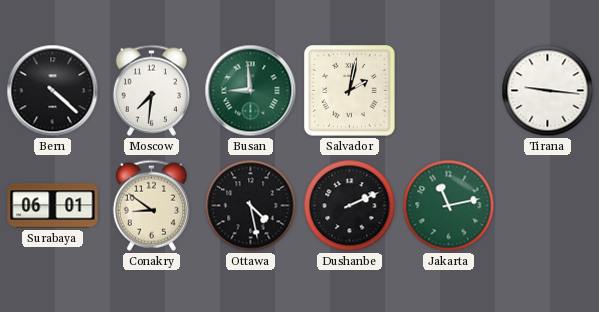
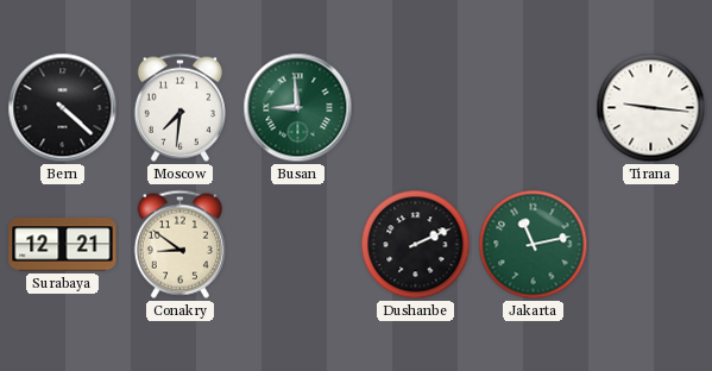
Salvador: 2:02 -> none
Surabaya: 06:01 -> 12:21
Ottawa: 4:28 -> none
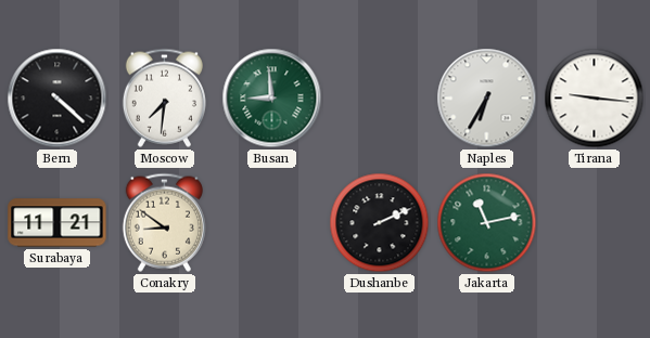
Naples: none -> 6:35
Surabaya: 12:21 -> 11:21
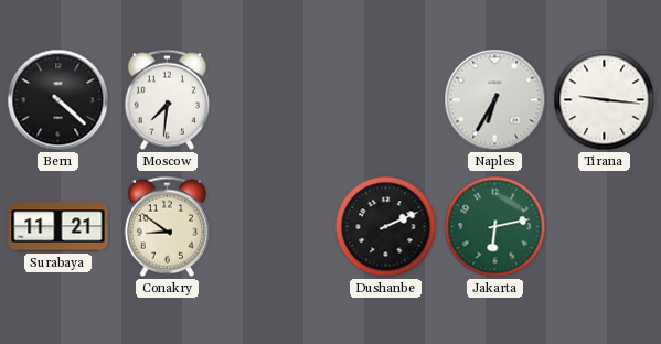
Busan: 8:59 -> none
Jakarta: 11:13 -> 6:13
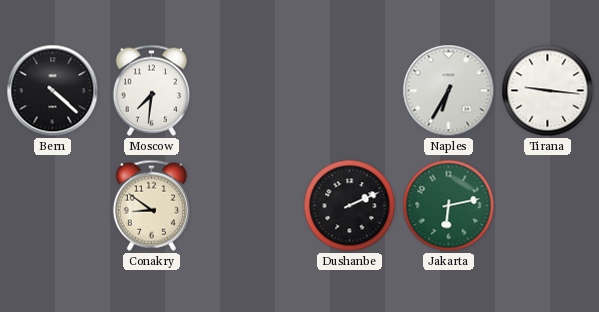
Surabaya: 11:21 -> none
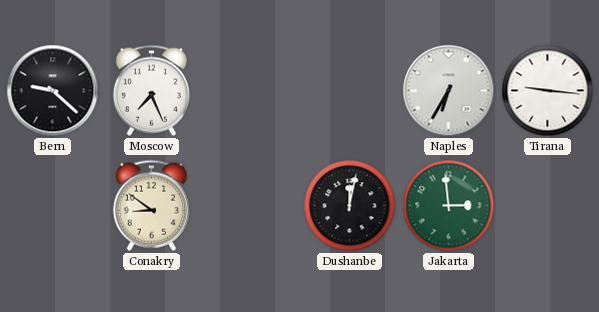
Bern: 4:22 -> 9:22
Moscow: 7:31 -> 7:26
Dushanbe: 2:11 -> 12:02
Jakarta: 6:13 -> 2:59
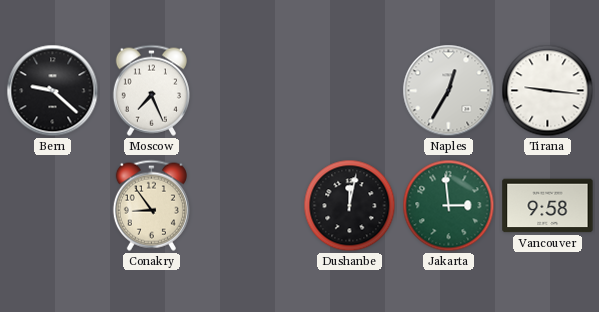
Naples: 6:35 -> 12:35
Conakry: 8:51 -> 8:54
Vancouver: none -> 9:58
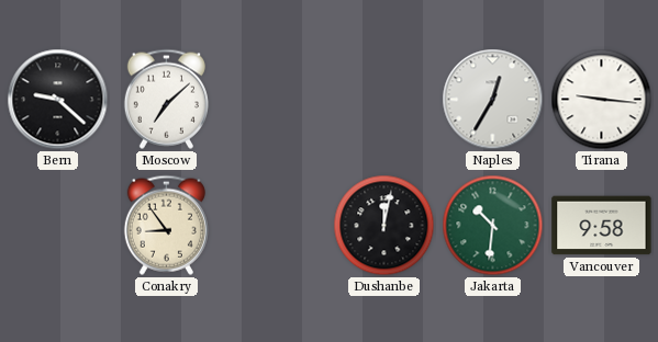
Moscow: 7:26 -> 7:08
Jakarta: 2:59 -> 10:31
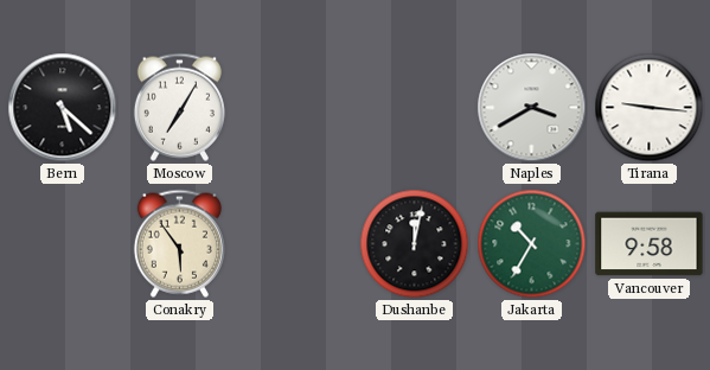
Bern: 9:22 -> 5:22
Moscow: 7:08 -> 7:05
Naples: 12:35 -> 3:40
Conakry: 8:54 -> 5:54
Jakarta: 10:31 -> 10:35
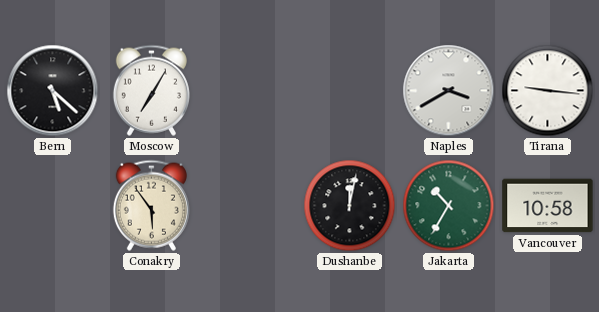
Vancouver: 9:58 -> 10:58
